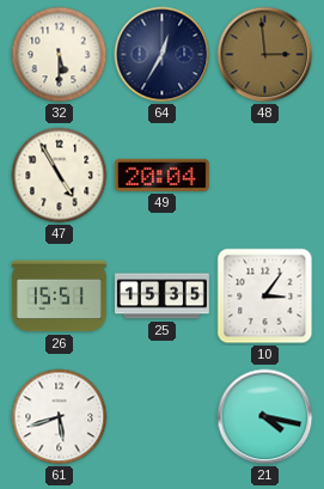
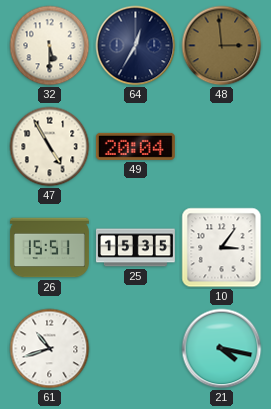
61: 5:42 -> 10:42
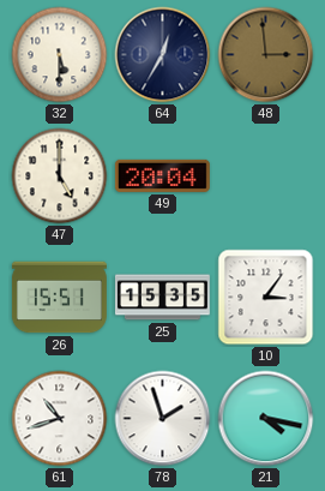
47: 4:55 -> 5:00
78: none -> 1:57
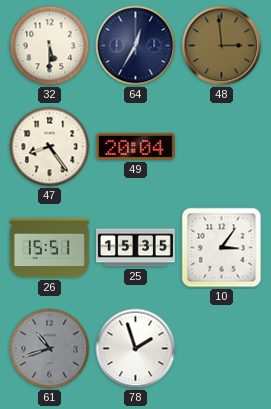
47: 5:00 -> 8:24
61 dial: white -> grey
21: 4:17 -> none
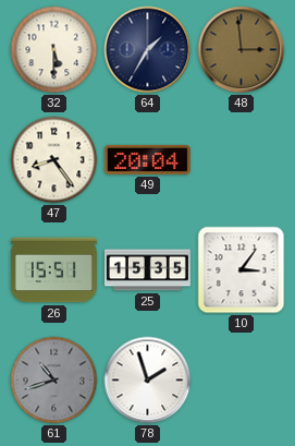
64: 12:35 -> 1:35
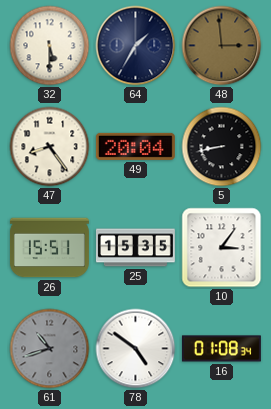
5: none -> 8:43
78: 1:57 -> 4:51
16: none -> 01:08
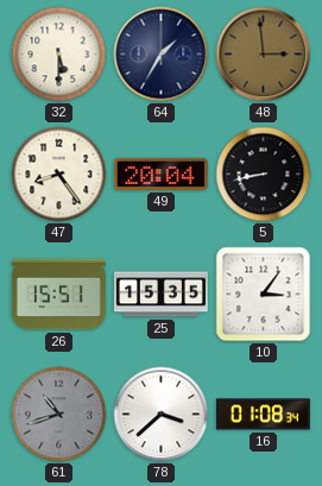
78: 4:51 -> 3:38
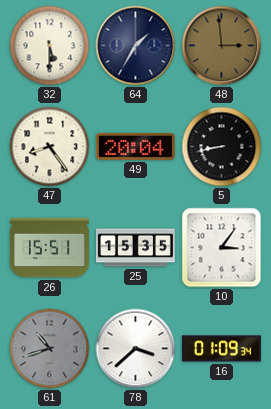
16: 01:08 -> 01:09
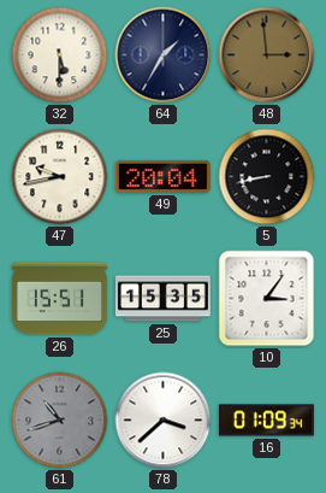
47: 8:24 -> 9:43
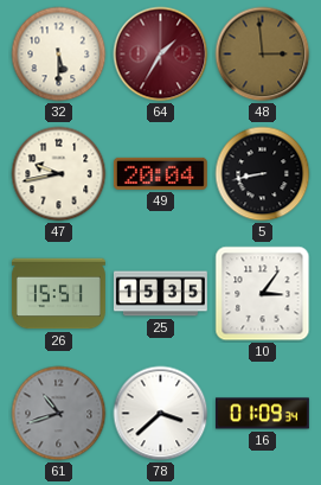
64 dial: navy -> burgundy
